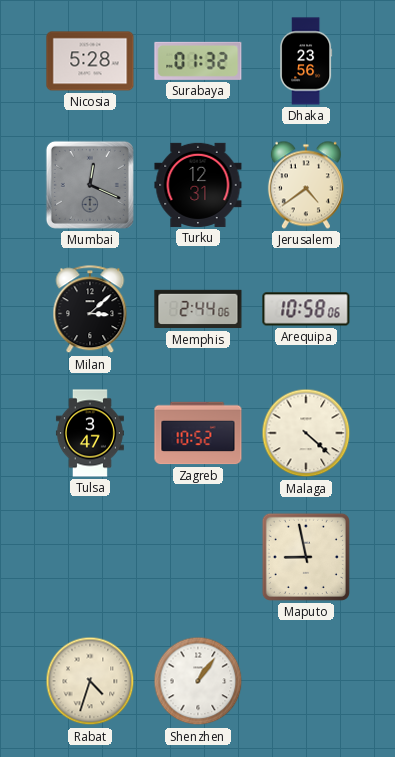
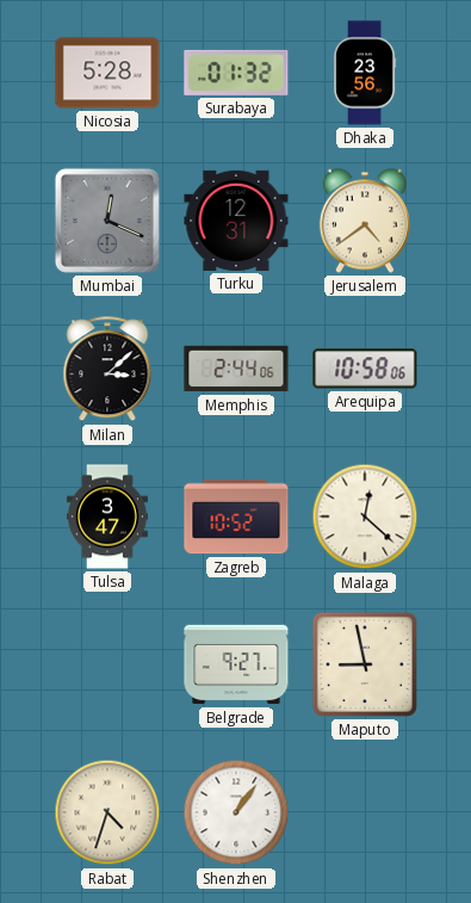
Malaga: 4:22 -> 12:22
Belgrade: none -> 9:27
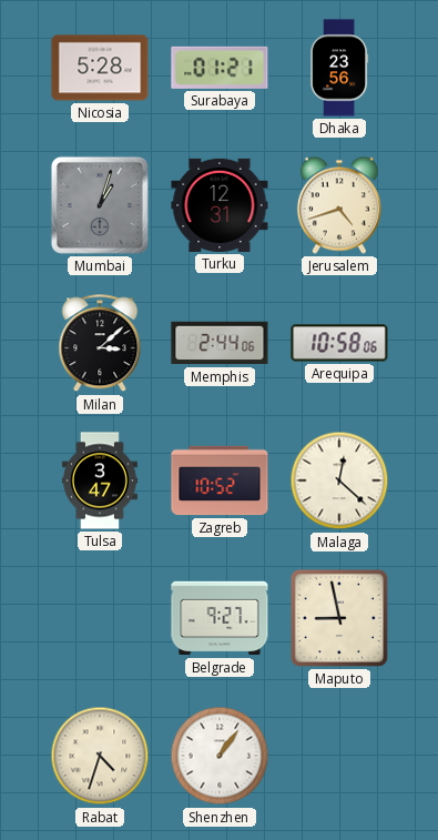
Surabaya: 01:32 -> 01:21
Mumbai: 12:19 -> 1:03
Jerusalem: 4:39 -> 4:42
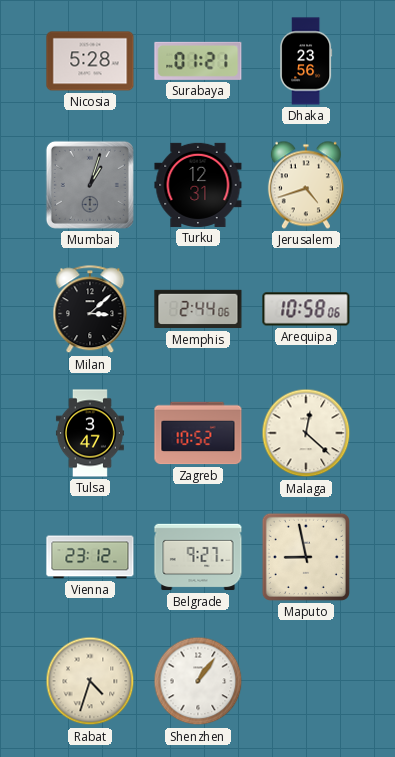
Vienna: none -> 23:12
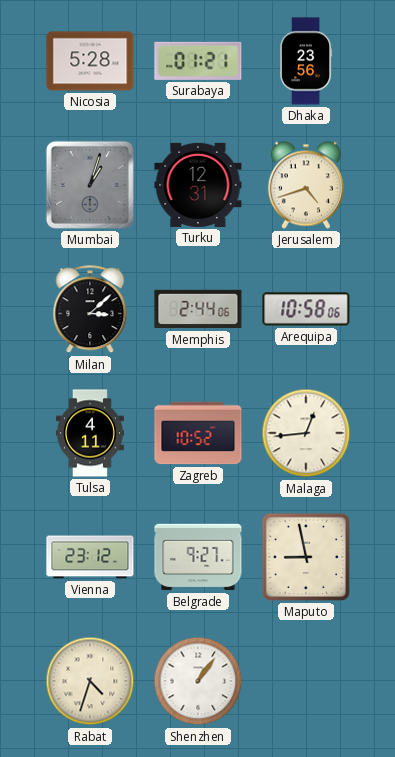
Tulsa: 3:47 -> 4:11
Malaga: 12:22 -> 12:44
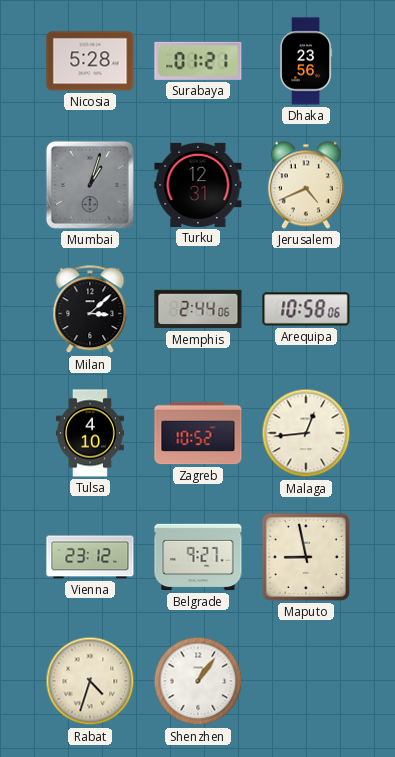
Jerusalem: 4:42 -> 4:41
Tulsa: 4:11 -> 4:10
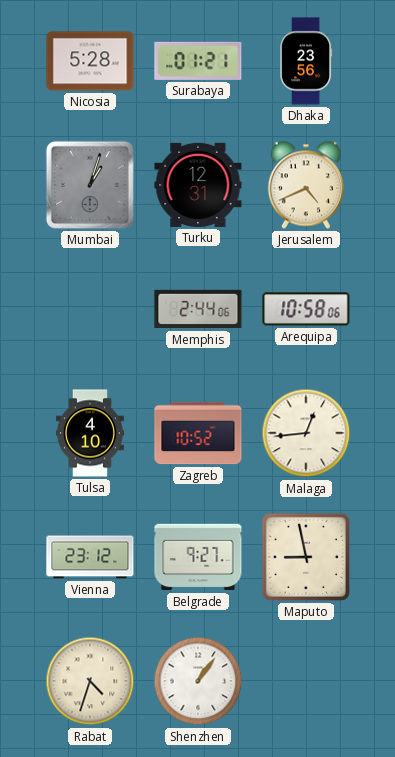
Milan: 3:08 -> none
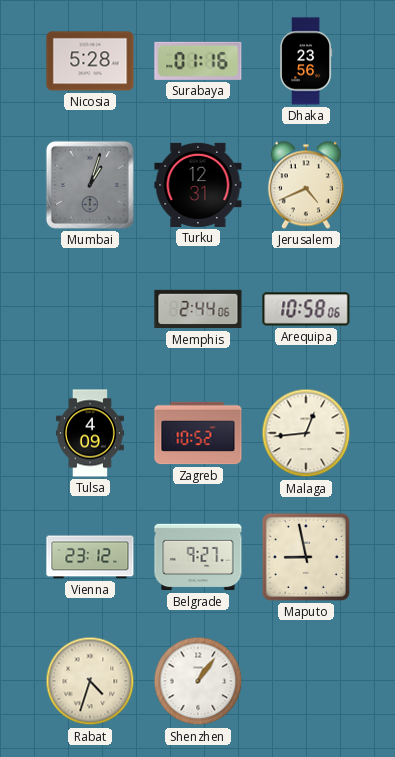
Surabaya: 01:21 -> 01:16
Tulsa: 4:10 -> 4:09
